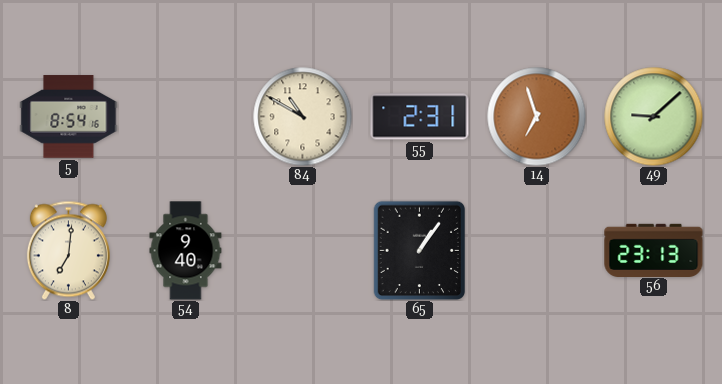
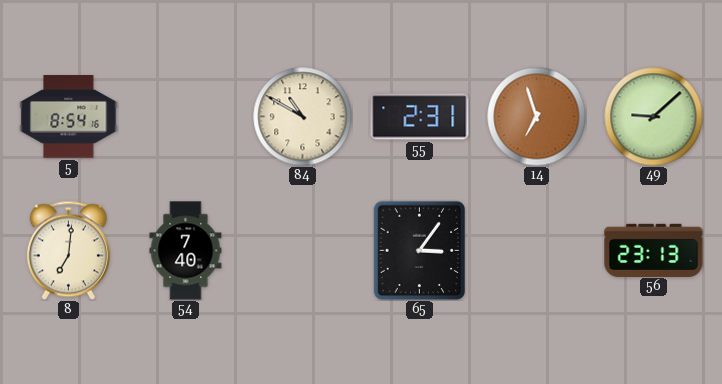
54: 9:40 -> 7:40
65: 1:06 -> 3:06
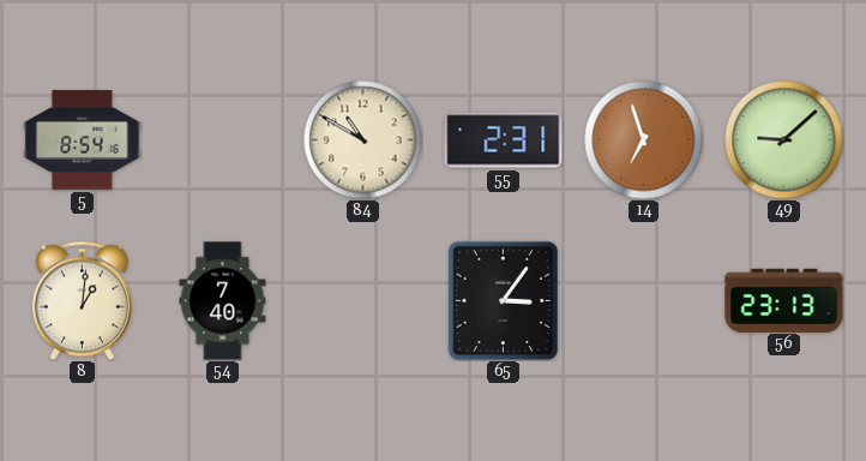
8: 7:01 -> 1:01
